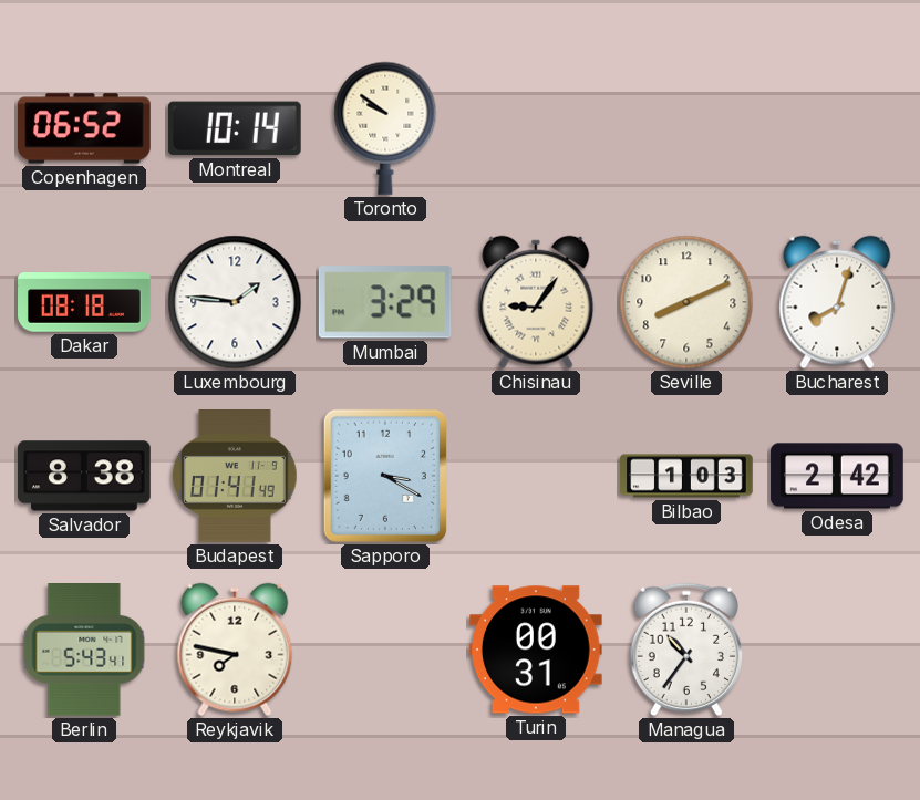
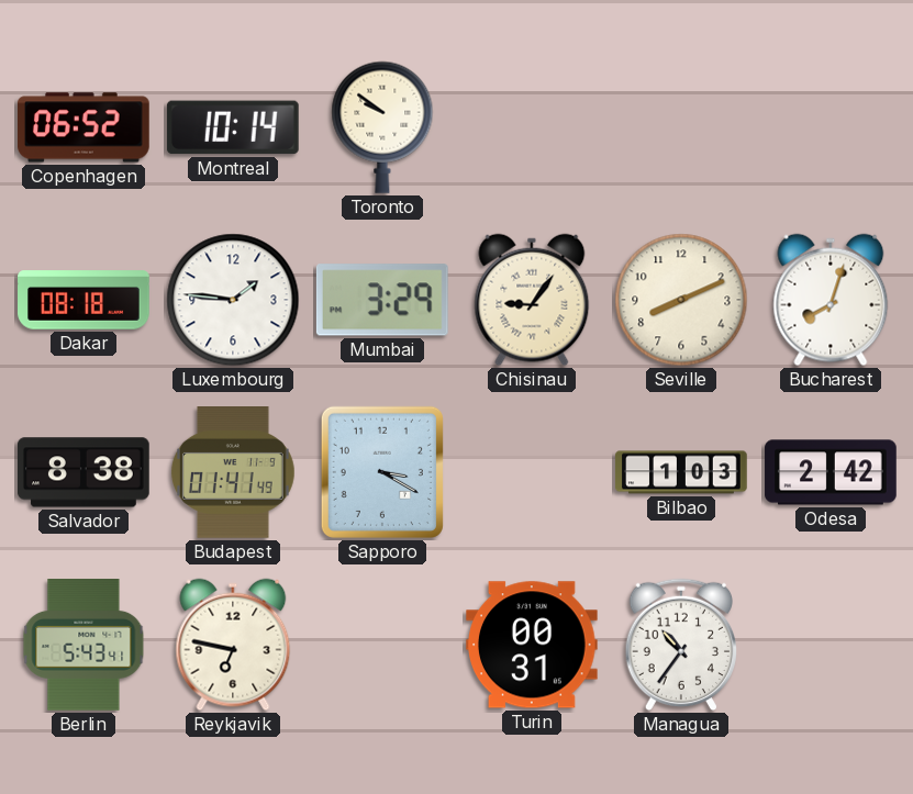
Reykjavik: 7:47 -> 6:47
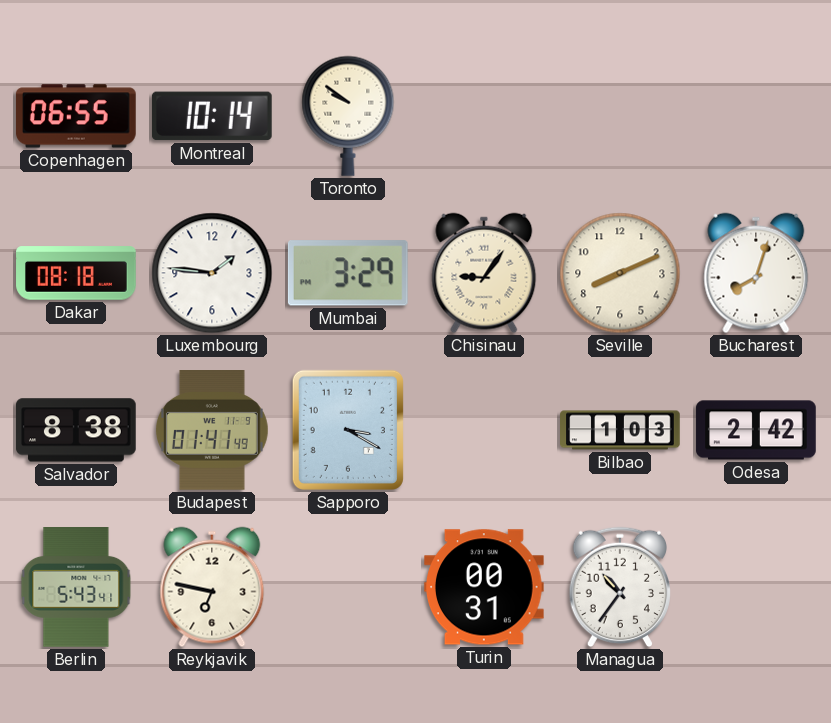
Copenhagen: 06:52 -> 06:55
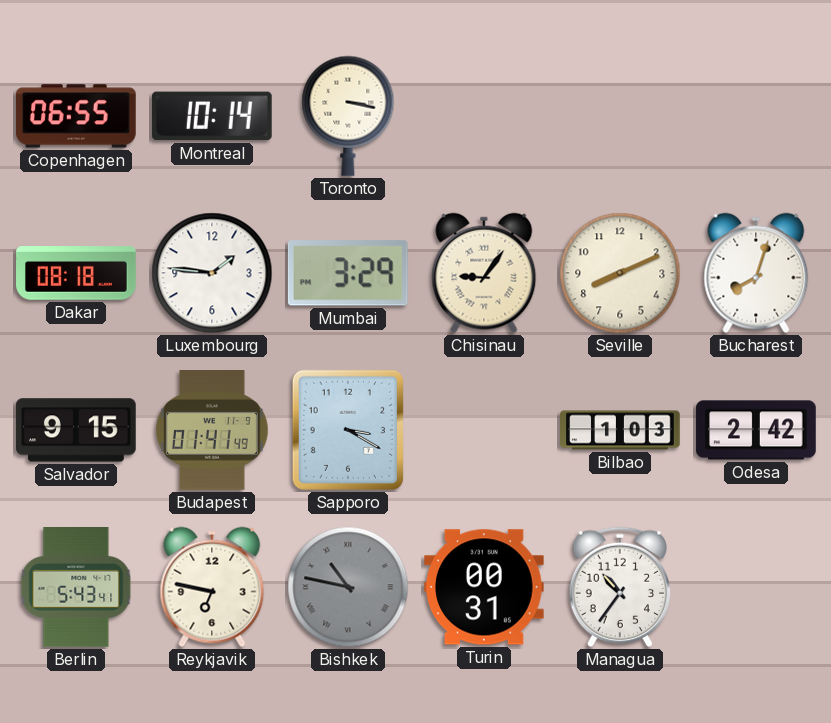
Toronto: 9:51 -> 3:17
Salvador: 8:38 -> 9:15
Bishkek: none -> 10:47
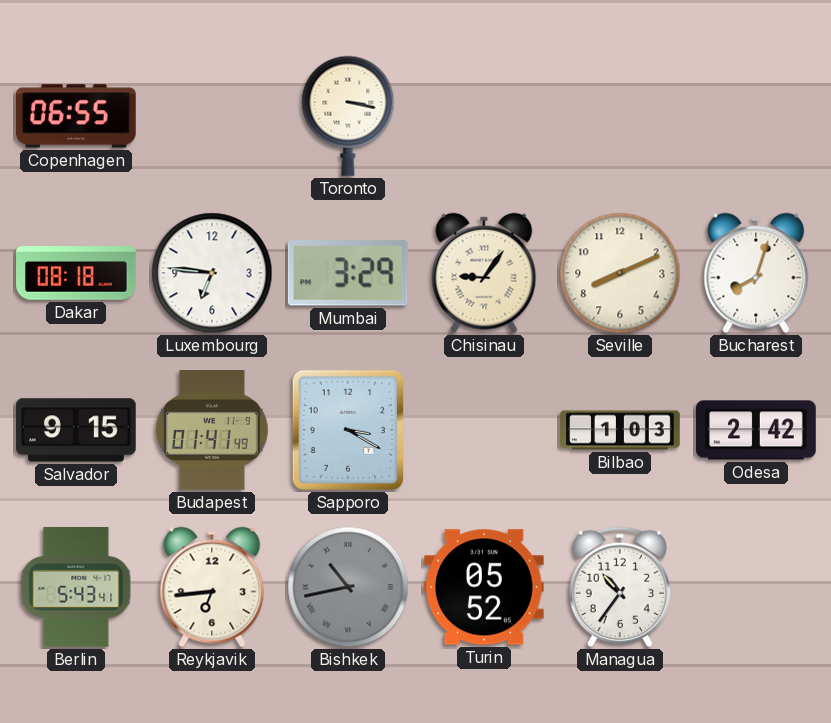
Montreal: 10:14 -> none
Luxembourg: 1:46 -> 6:46
Reykjavik: 6:47 -> 6:44
Bishkek: 10:47 -> 10:43
Turin: 00:31 -> 05:52
